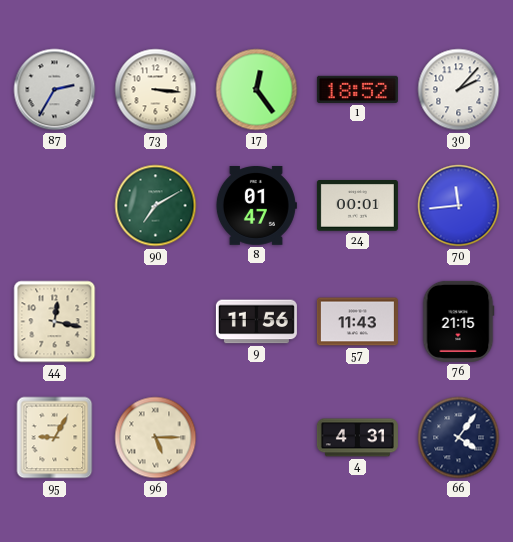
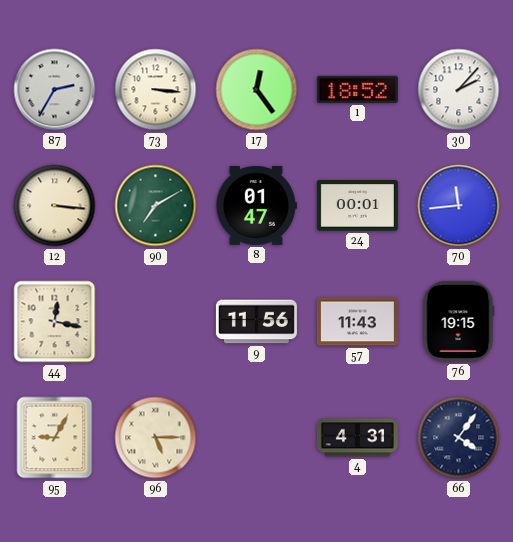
12: none -> 3:16
76: 21:15 -> 19:15
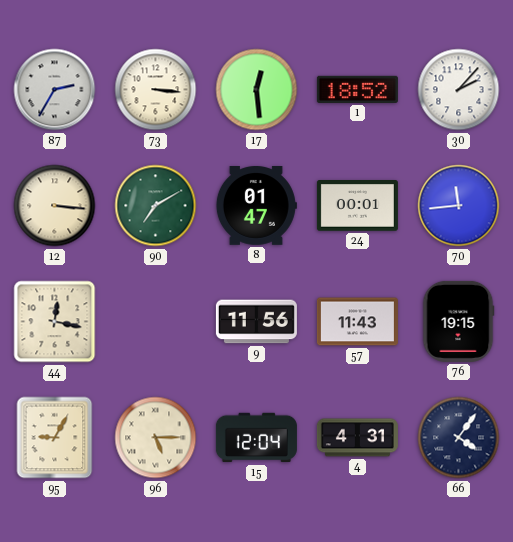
17: 12:24 -> 12:29
15: none -> 12:04
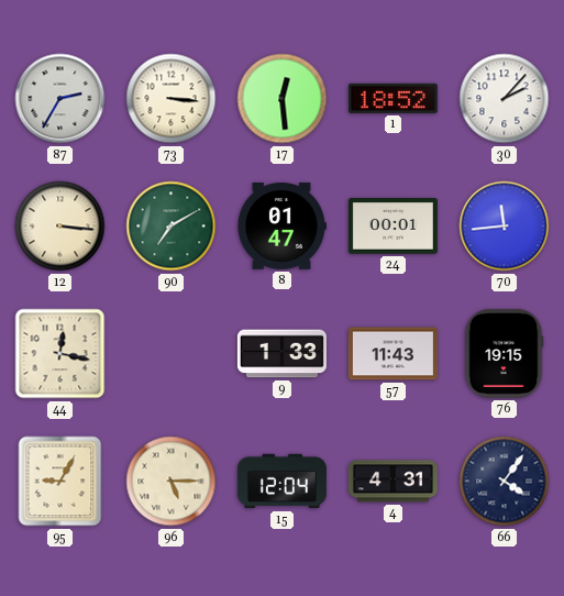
9: 11:56 -> 1:33
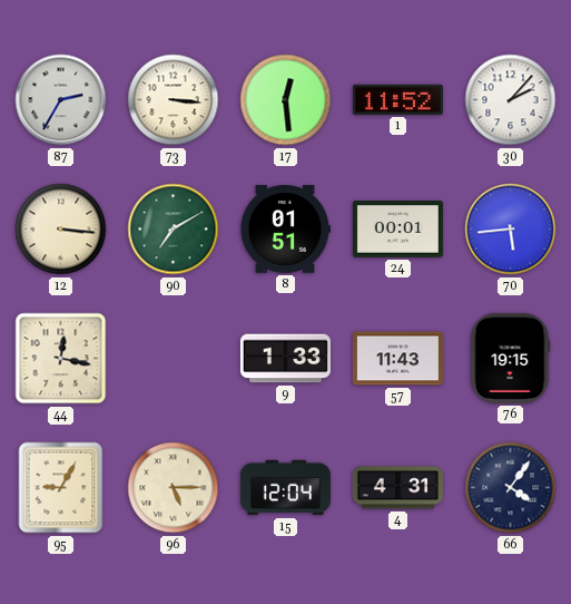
1: 18:52 -> 11:52
8: 01:47 -> 01:51
70: 11:44 -> 5:44
